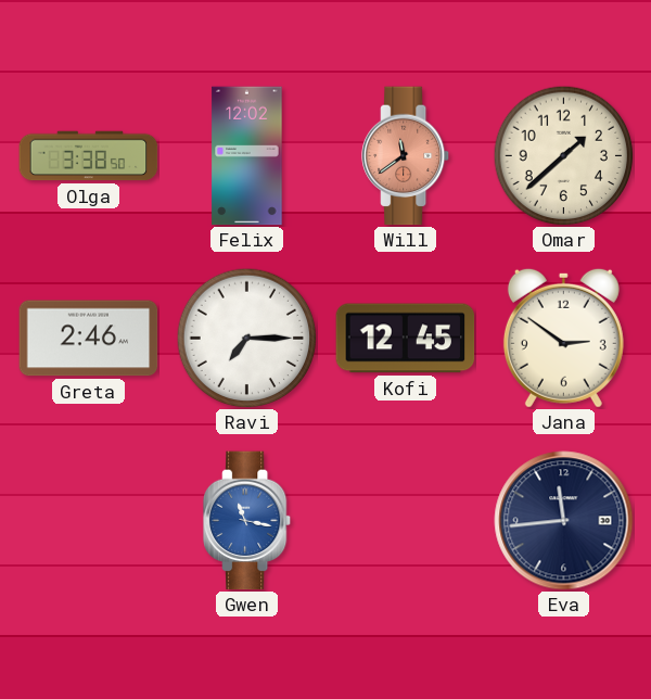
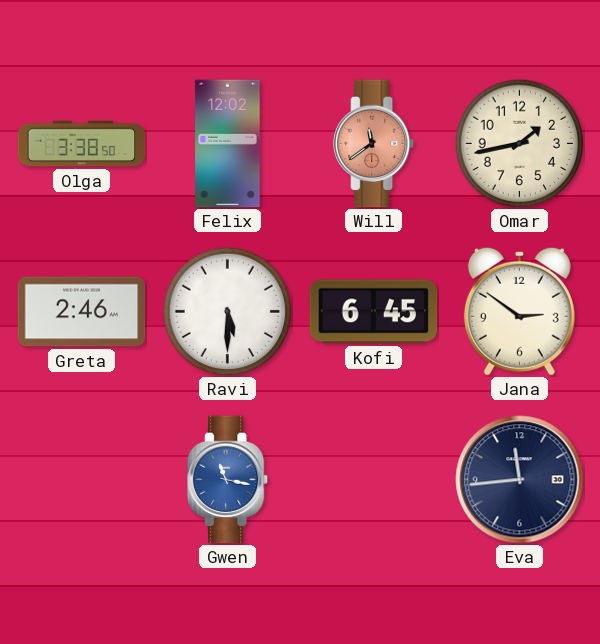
Omar: 1:38 -> 1:43
Ravi: 7:15 -> 5:30
Kofi: 12:45 -> 6:45
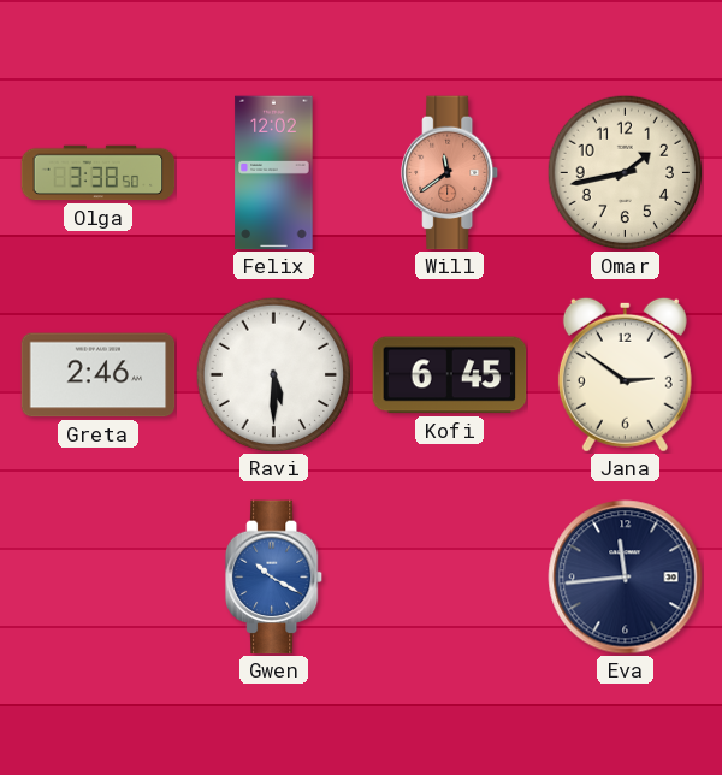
Gwen: 11:17 -> 10:20
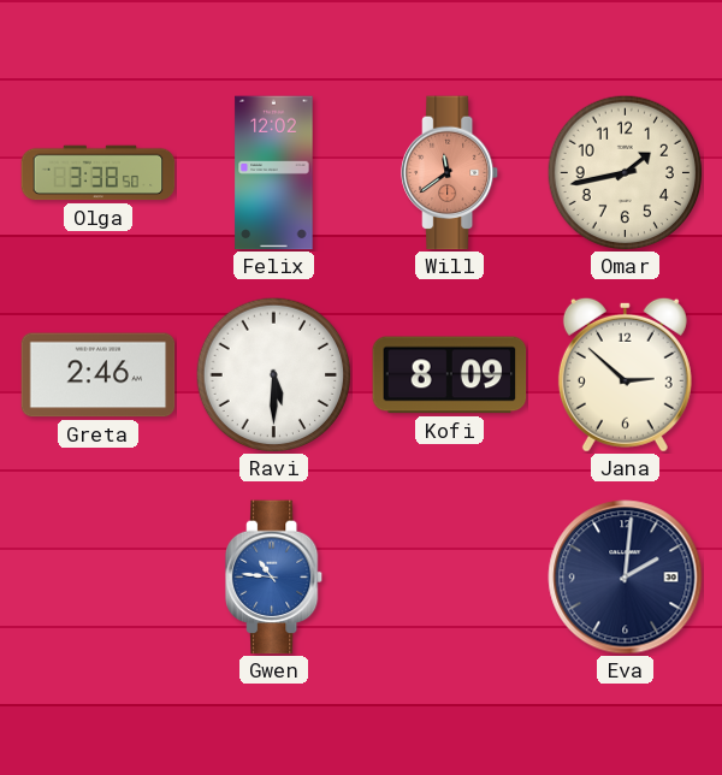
Kofi: 6:45 -> 8:09
Jana: 2:51 -> 2:52
Gwen: 10:20 -> 10:46
Eva: 11:44 -> 2:01
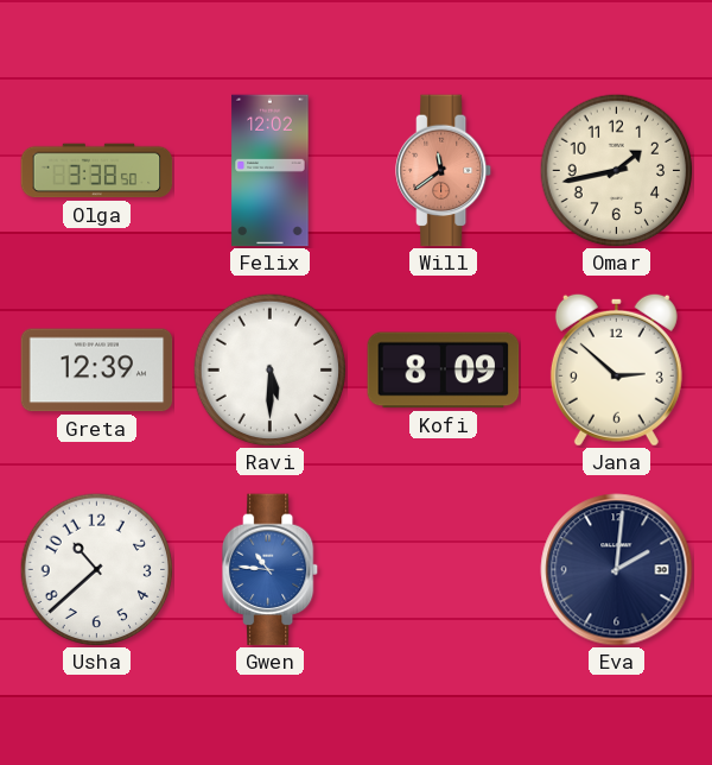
Greta: 2:46 -> 12:39
Usha: none -> 10:38
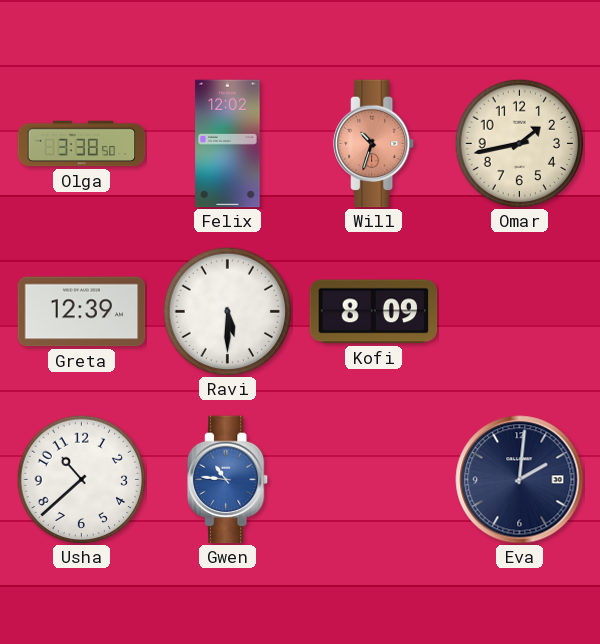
Will: 11:39 -> 10:33
Jana: 2:52 -> none
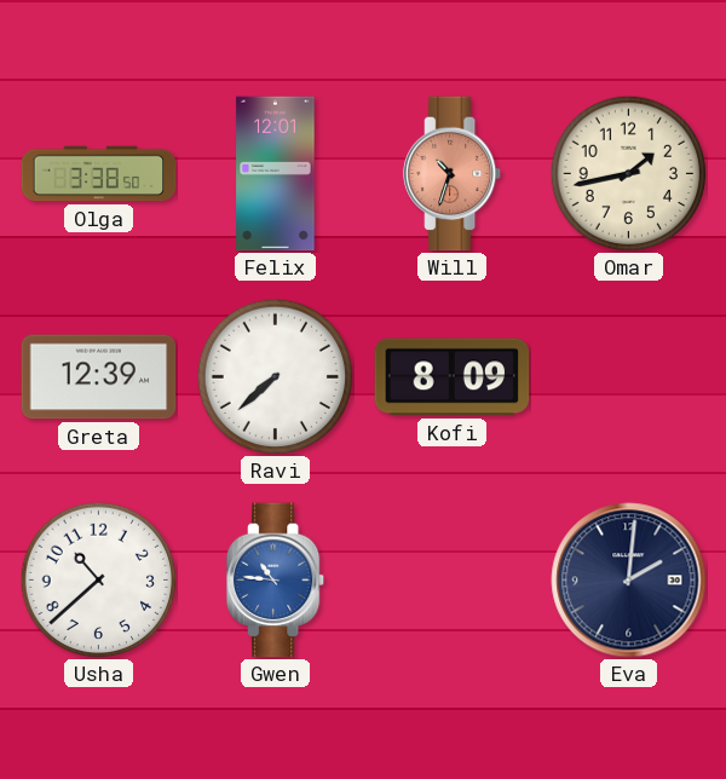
Felix: 12:02 -> 12:01
Ravi: 5:30 -> 7:38
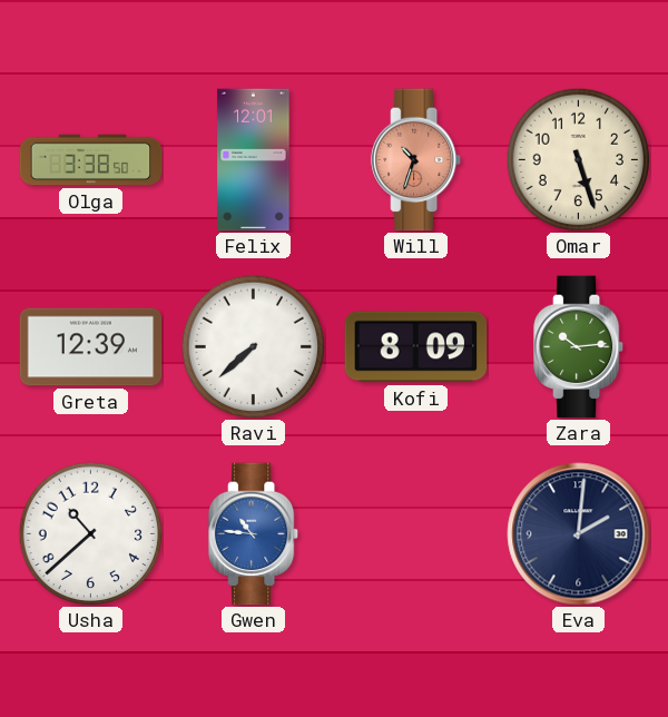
Omar: 1:43 -> 5:27
Zara: none -> 10:14
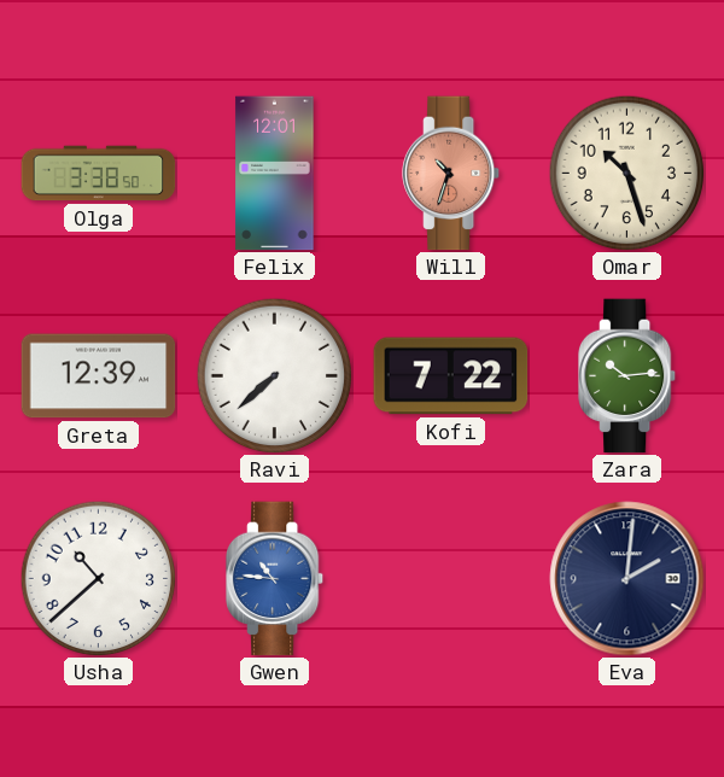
Omar: 5:27 -> 10:27
Kofi: 8:09 -> 7:22
